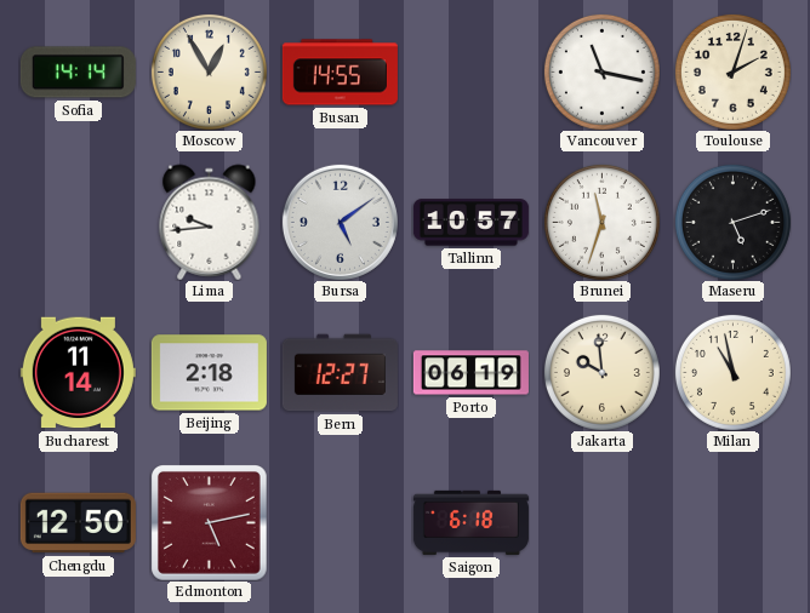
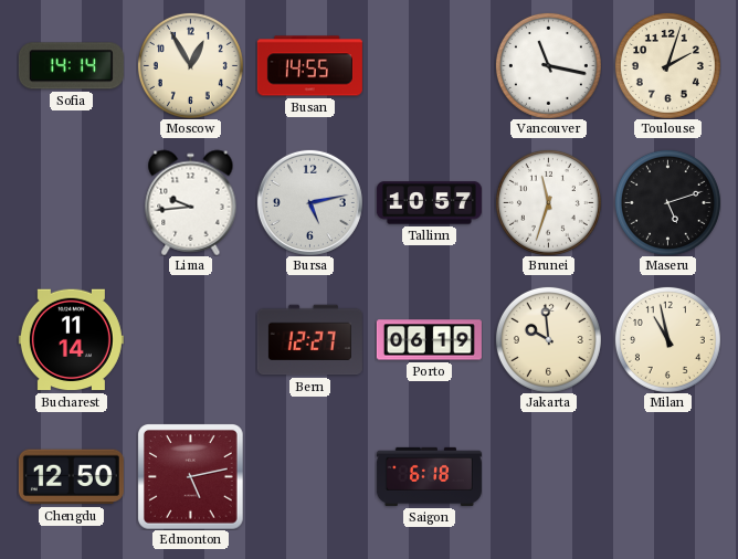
Bursa: 5:09 -> 5:13
Beijing: 2:18 -> none
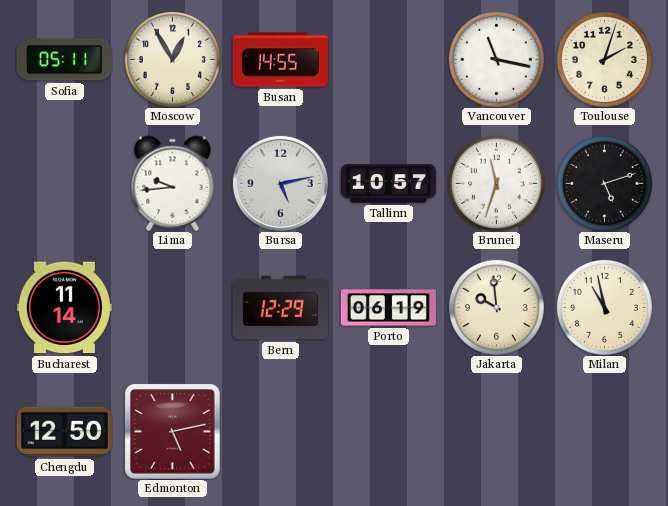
Sofia: 14:14 -> 05:11
Bern: 12:27 -> 12:29
Saigon: 6:18 -> none
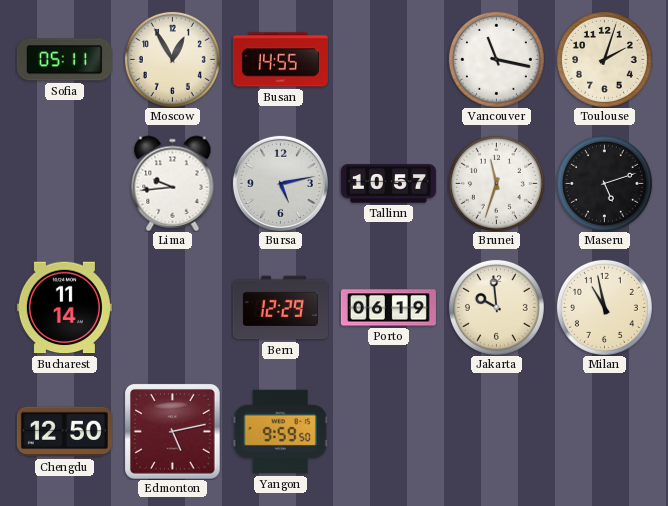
Yangon: none -> 9:59
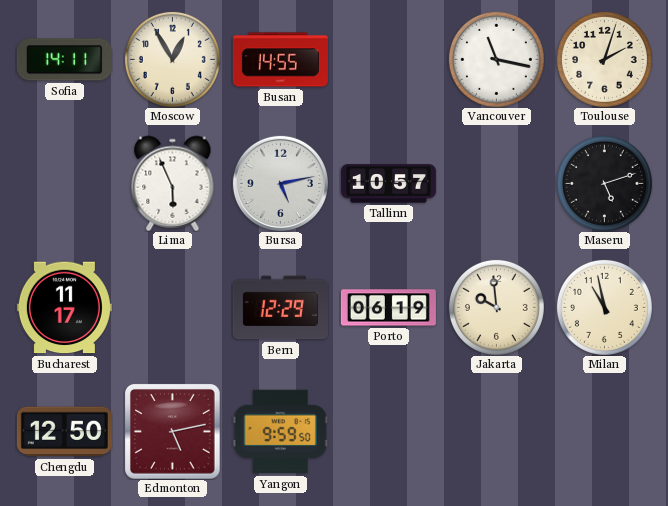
Sofia: 05:11 -> 14:11
Lima: 9:44 -> 5:56
Brunei: 11:33 -> none
Bucharest: 11:14 -> 11:17
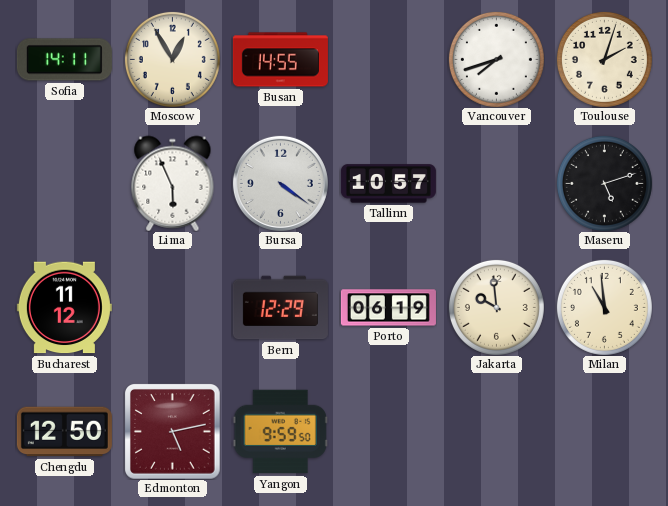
Vancouver: 11:17 -> 7:42
Bursa: 5:13 -> 4:21
Bucharest: 11:17 -> 11:12
Milan: 10:58 -> 10:59
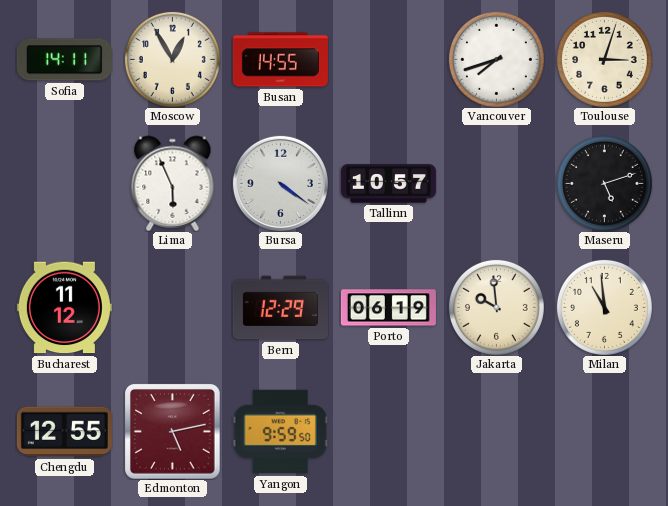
Toulouse: 2:03 -> 3:03
Chengdu: 12:50 -> 12:55
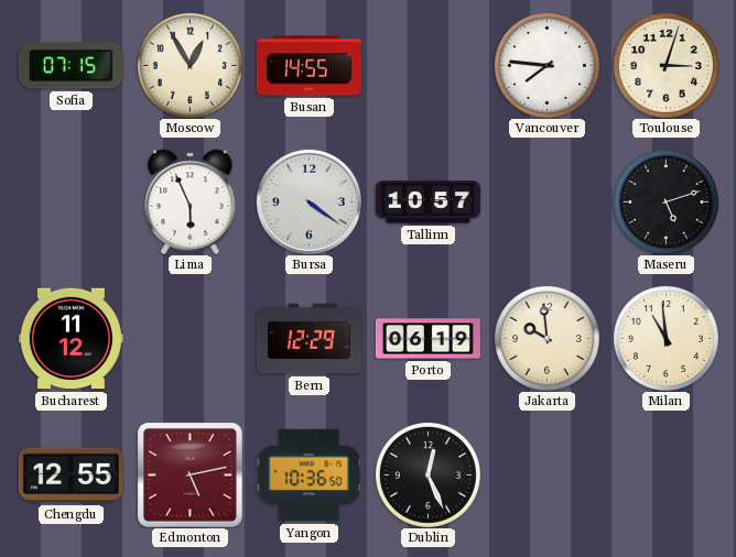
Sofia: 14:11 -> 07:15
Vancouver: 7:42 -> 7:46
Yangon: 9:59 -> 10:36
Dublin: none -> 12:26
